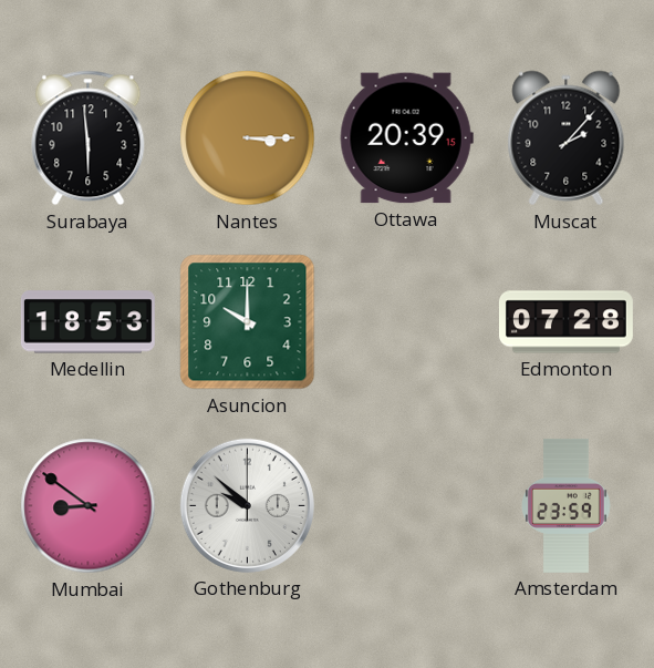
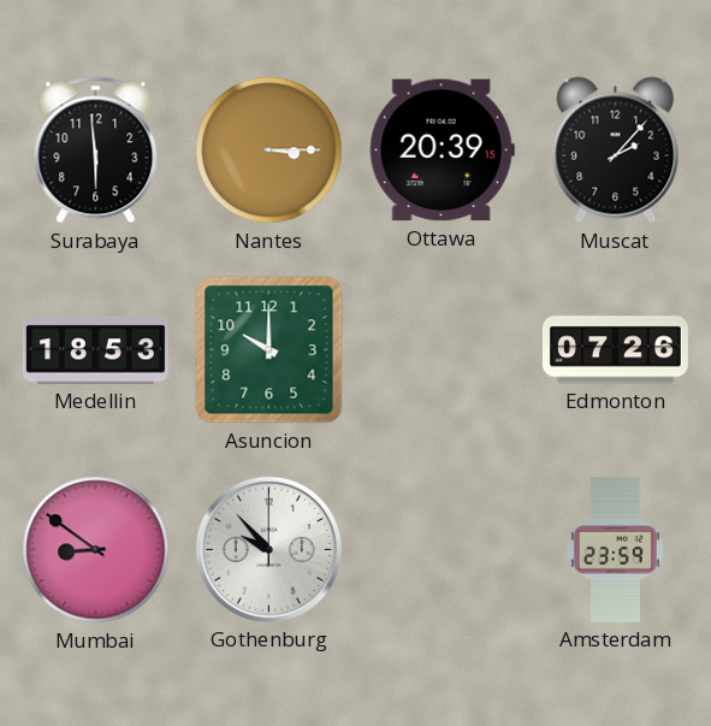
Edmonton: 07:28 -> 07:26
Gothenburg: 9:52 -> 9:53
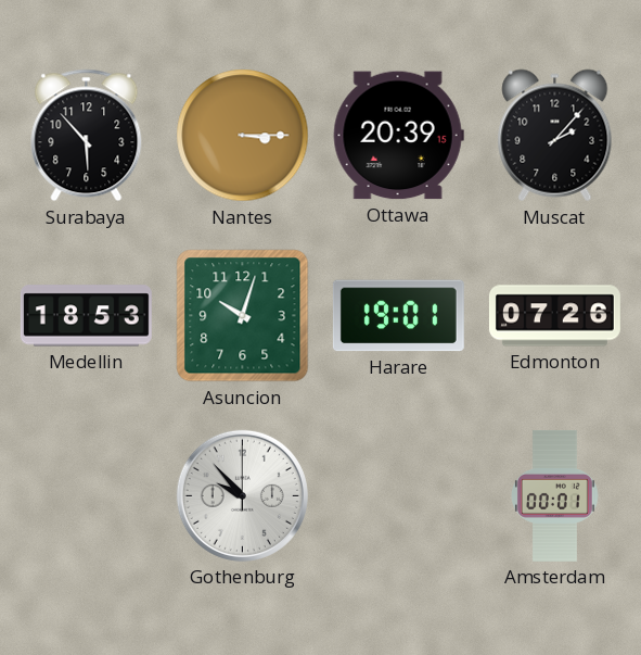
Surabaya: 5:59 -> 5:53
Asuncion: 10:00 -> 10:03
Harare: none -> 19:01
Mumbai: 8:51 -> none
Amsterdam: 23:59 -> 00:01
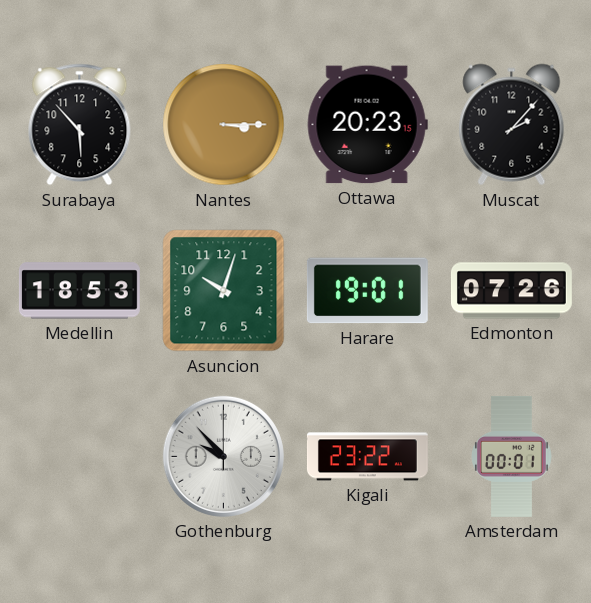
Ottawa: 20:39 -> 20:23
Kigali: none -> 23:22
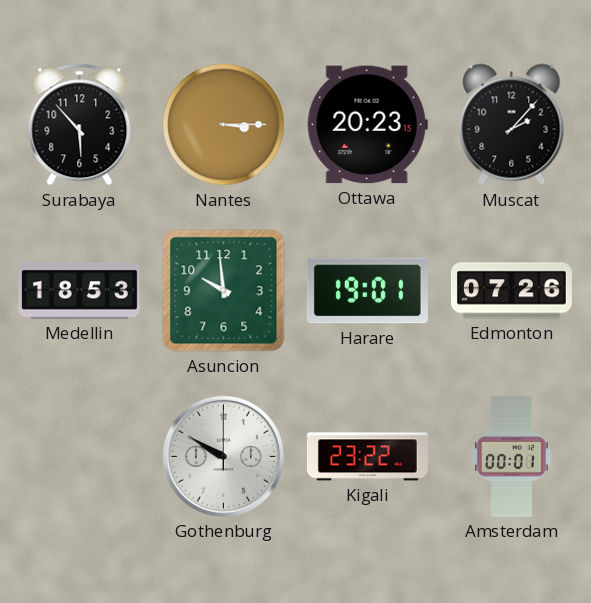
Asuncion: 10:03 -> 9:59
Gothenburg: 9:53 -> 9:50
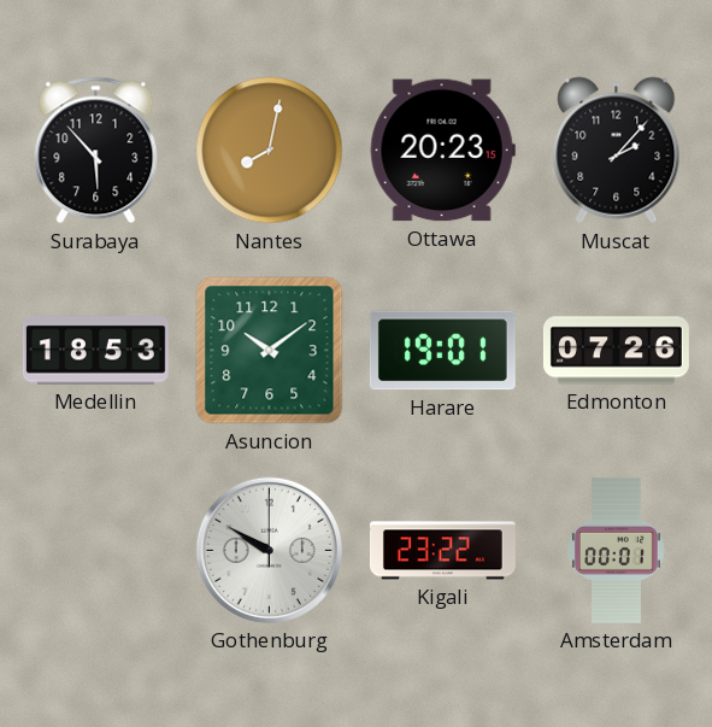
Nantes: 3:15 -> 8:02
Asuncion: 9:59 -> 10:09
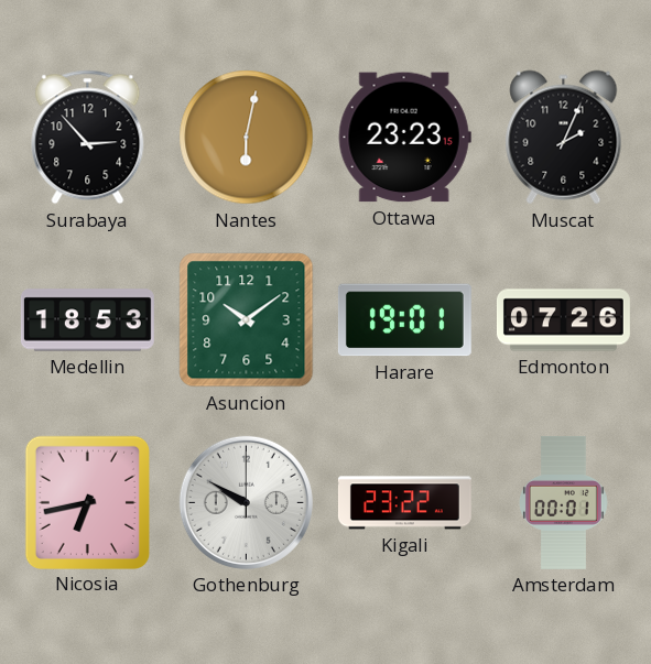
Surabaya: 5:53 -> 2:53
Nantes: 8:02 -> 6:02
Ottawa: 20:23 -> 23:23
Muscat: 2:07 -> 2:04
Nicosia: none -> 6:43
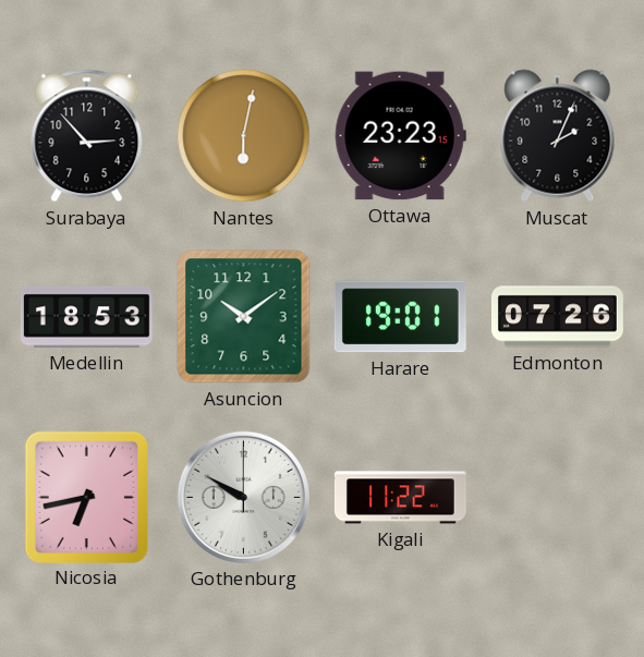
Kigali: 23:22 -> 11:22
Amsterdam: 00:01 -> none
